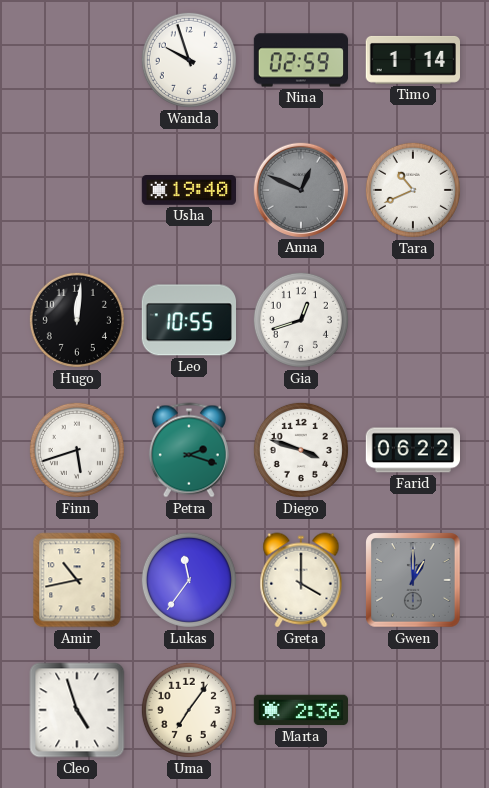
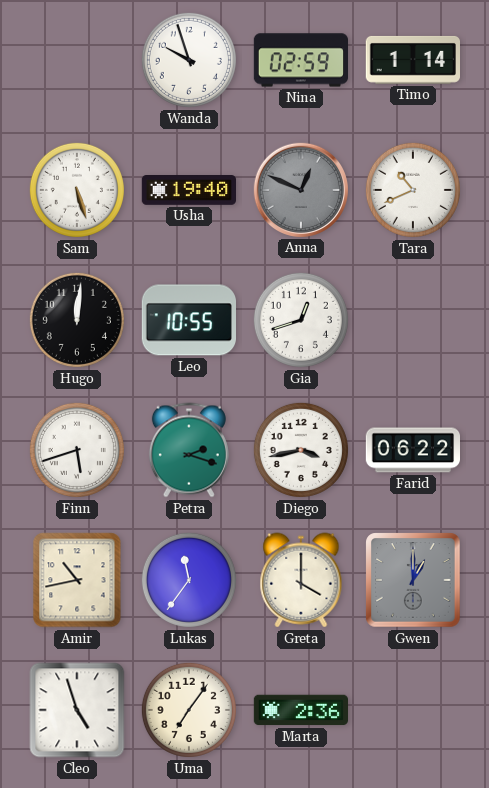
Sam: none -> 5:27
Diego: 3:48 -> 3:43
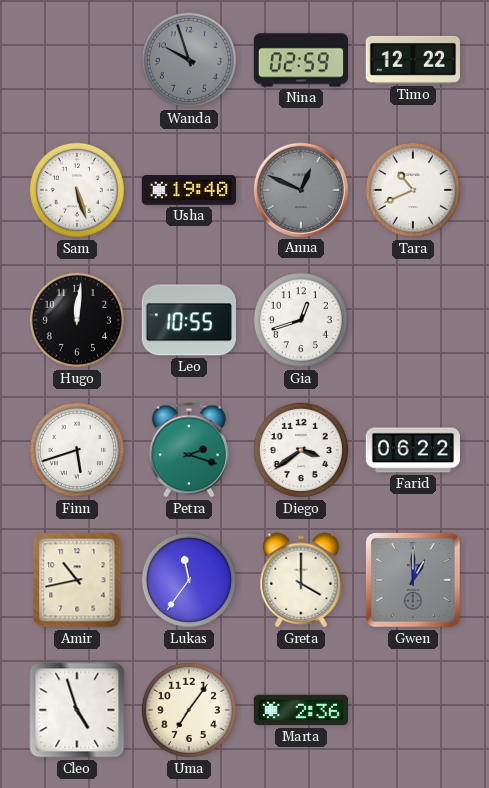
Wanda dial: white -> grey
Timo: 1:14 -> 12:22
Diego: 3:43 -> 3:39
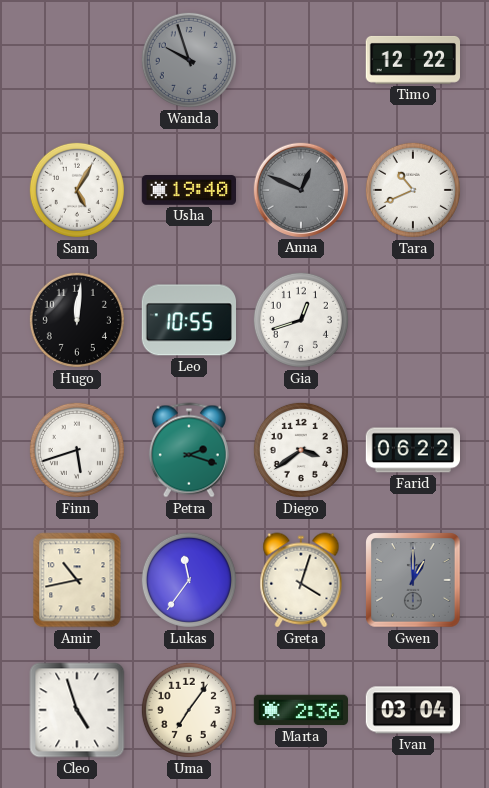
Nina: 02:59 -> none
Sam: 5:27 -> 5:05
Greta: 4:00 -> 4:03
Ivan: none -> 03:04
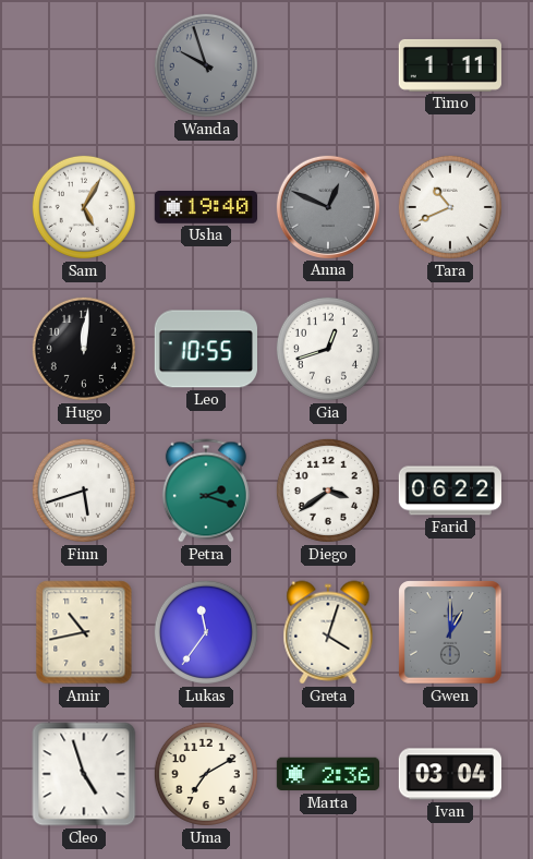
Timo: 12:22 -> 1:11
Uma: 7:06 -> 7:10
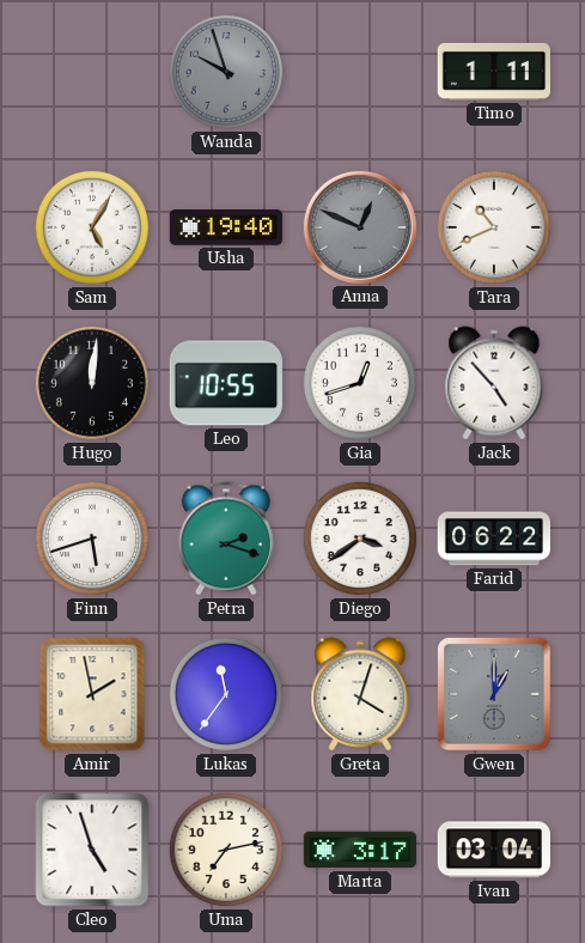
Jack: none -> 4:53
Amir: 10:43 -> 1:58
Uma: 7:10 -> 7:13
Marta: 2:36 -> 3:17
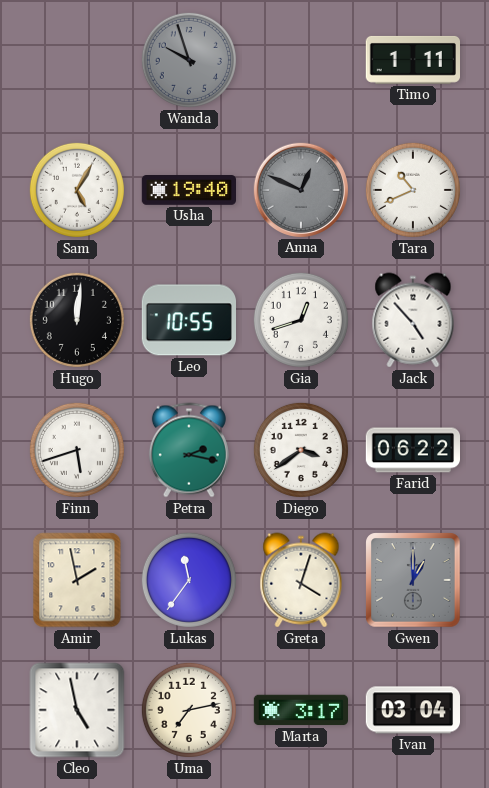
Petra: 2:18 -> 2:17
Cleo: 4:57 -> 4:58
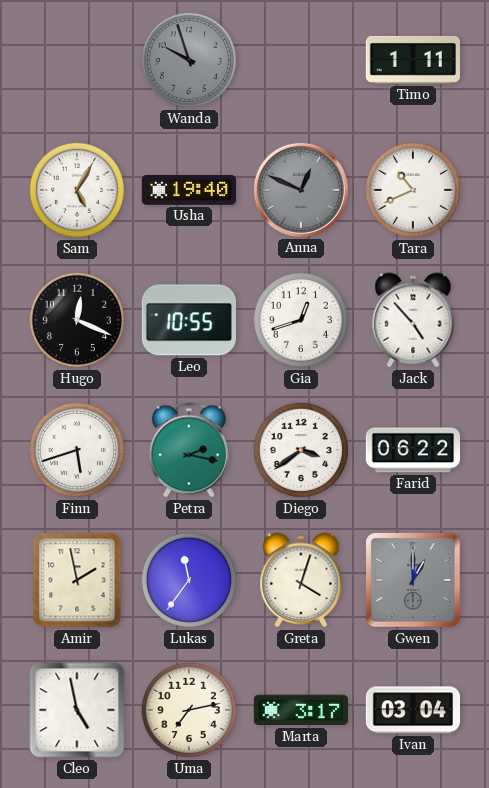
Hugo: 12:01 -> 12:19
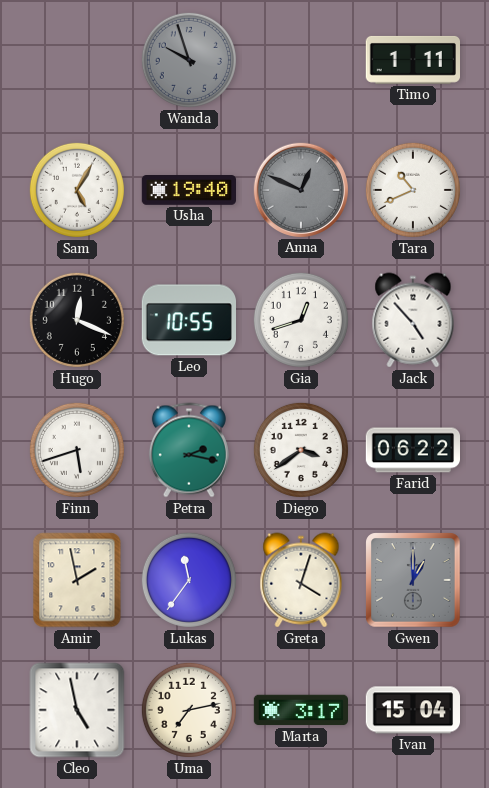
Ivan: 03:04 -> 15:04
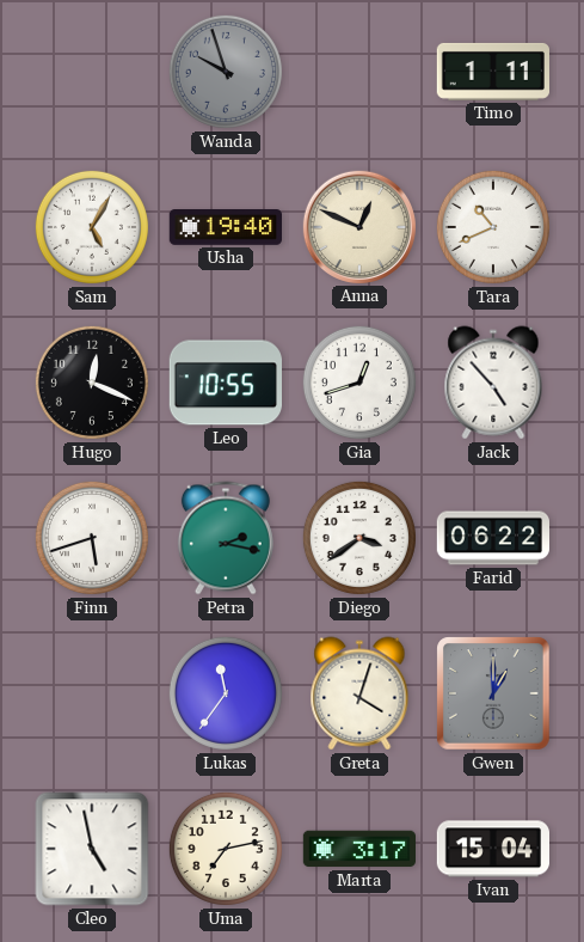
Anna dial: grey -> cream
Amir: 1:58 -> none
